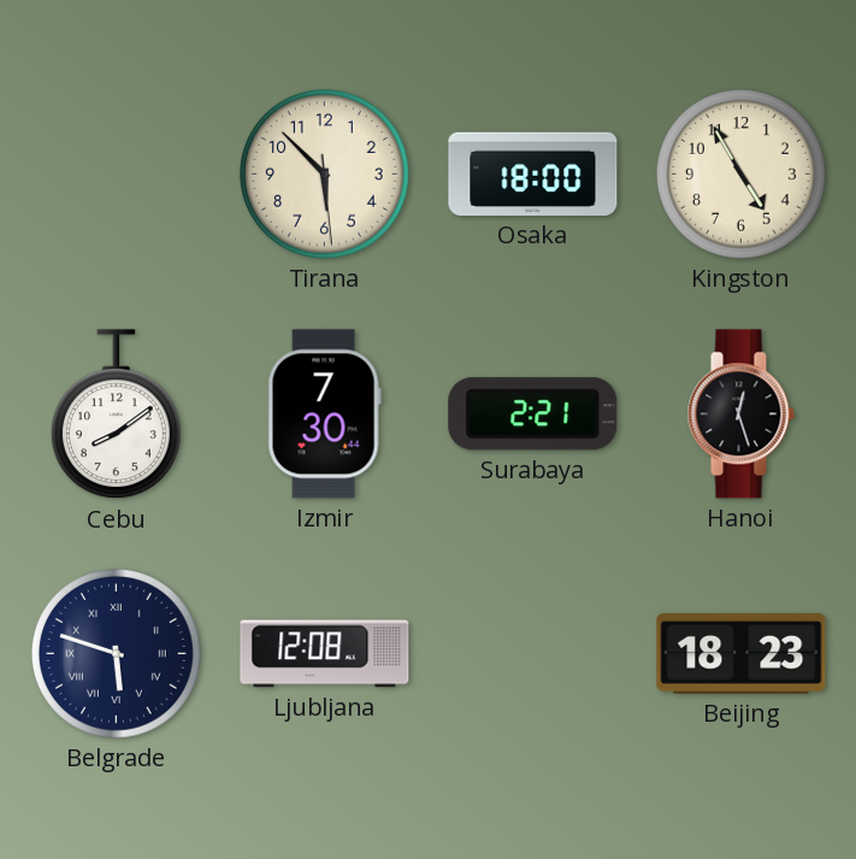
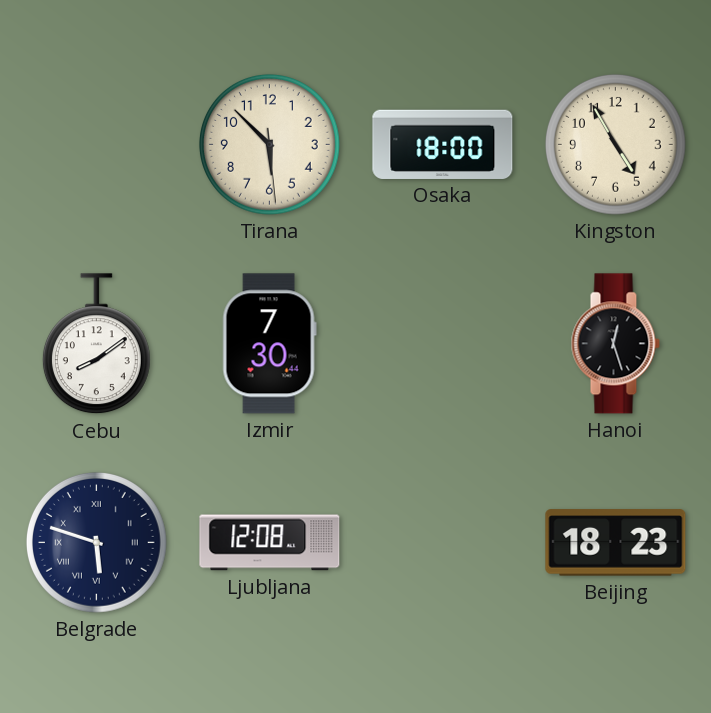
Surabaya: 2:21 -> none
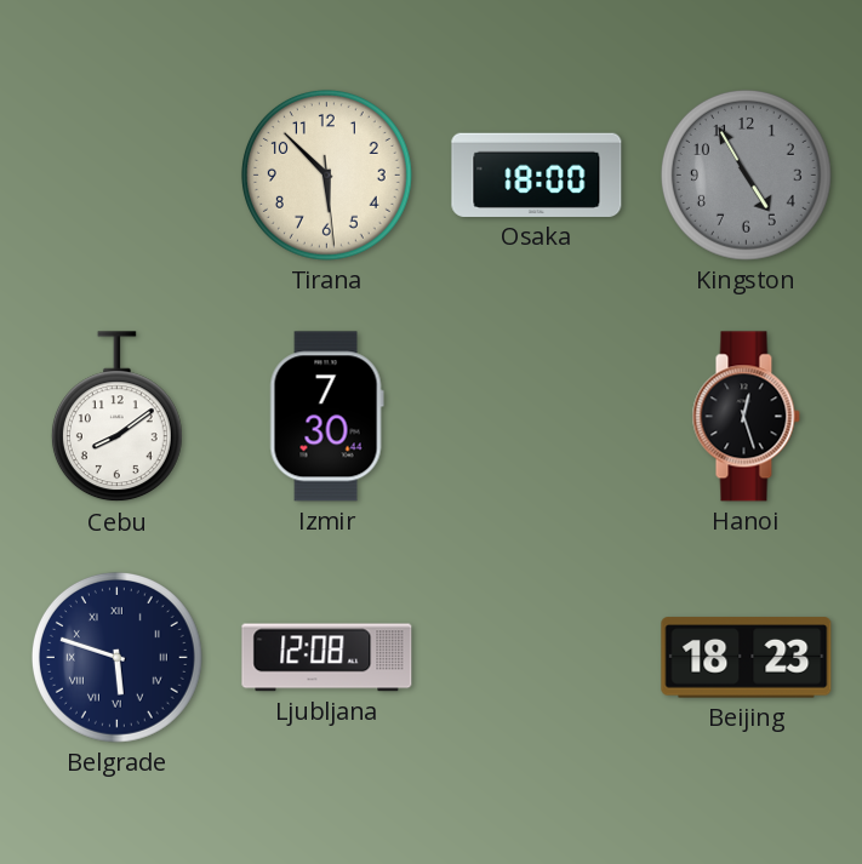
Kingston dial: cream -> grey
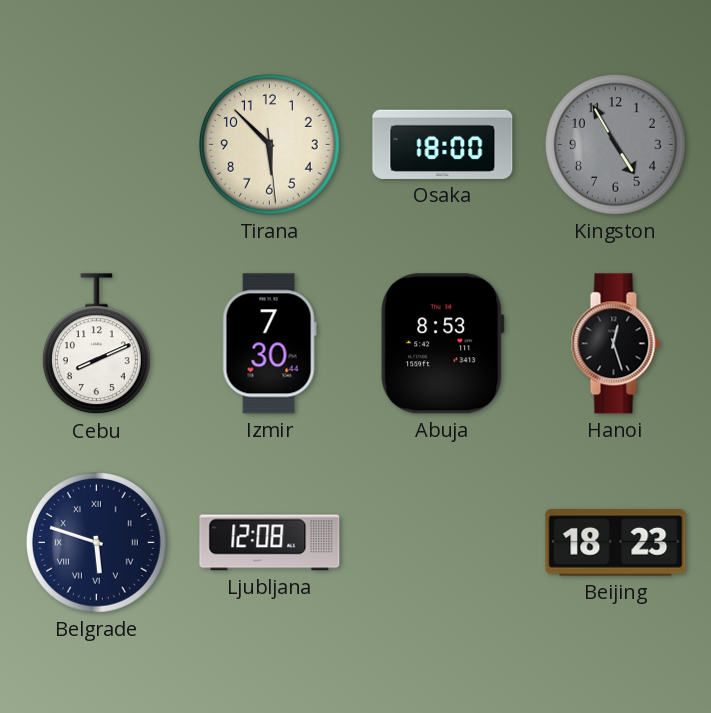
Cebu: 8:09 -> 8:11
Abuja: none -> 8:53
